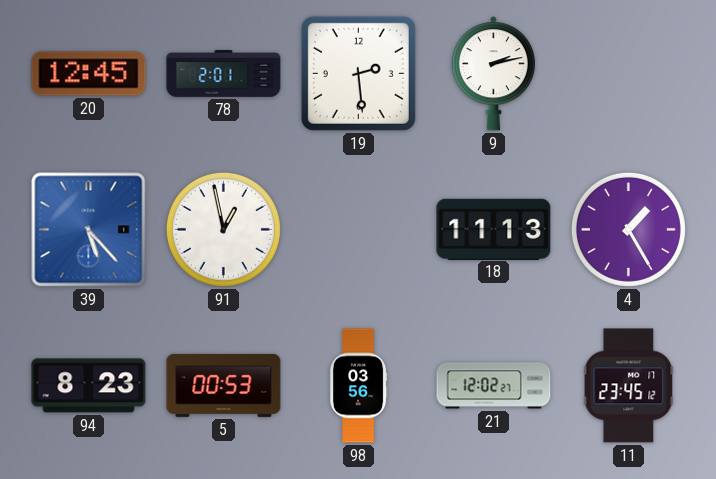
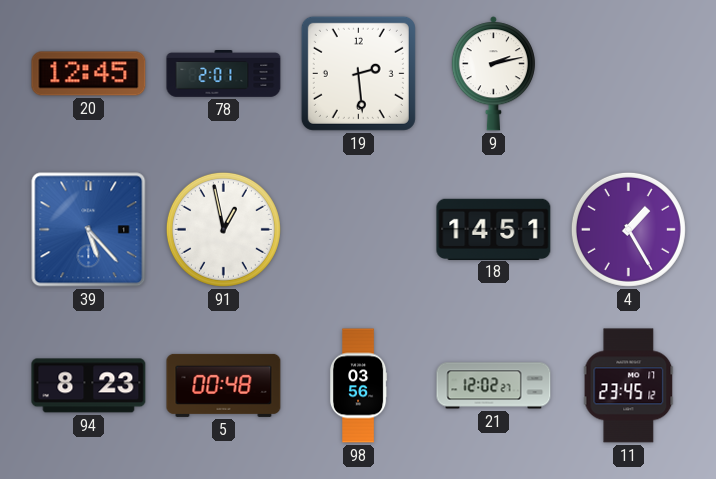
18: 11:13 -> 14:51
5: 00:53 -> 00:48
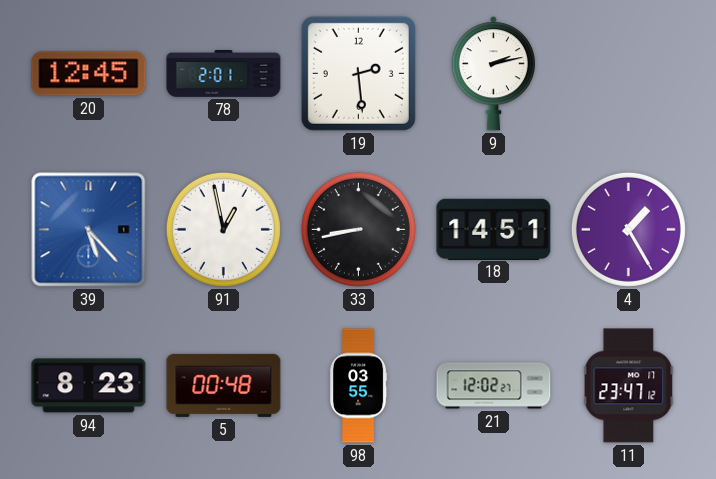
33: none -> 8:43
98: 03:56 -> 03:55
11: 23:45 -> 23:47
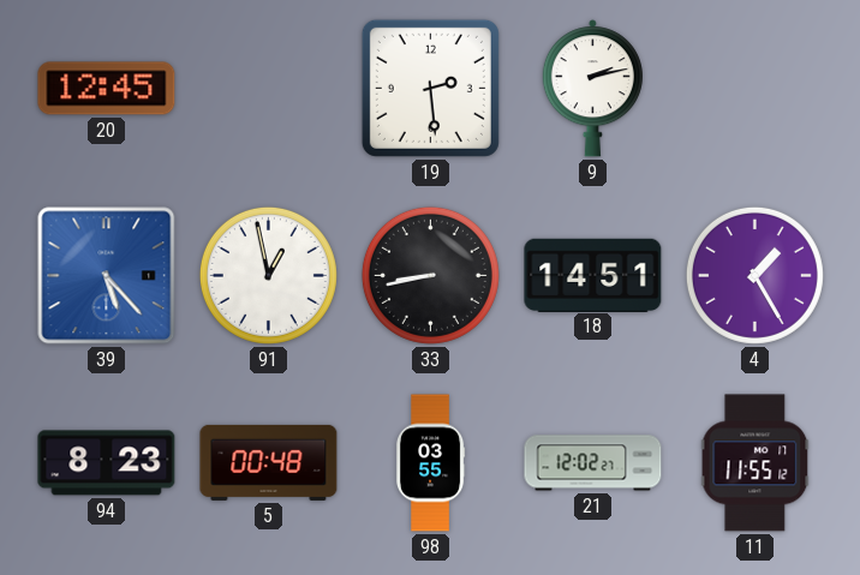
78: 2:01 -> none
11: 23:47 -> 11:55
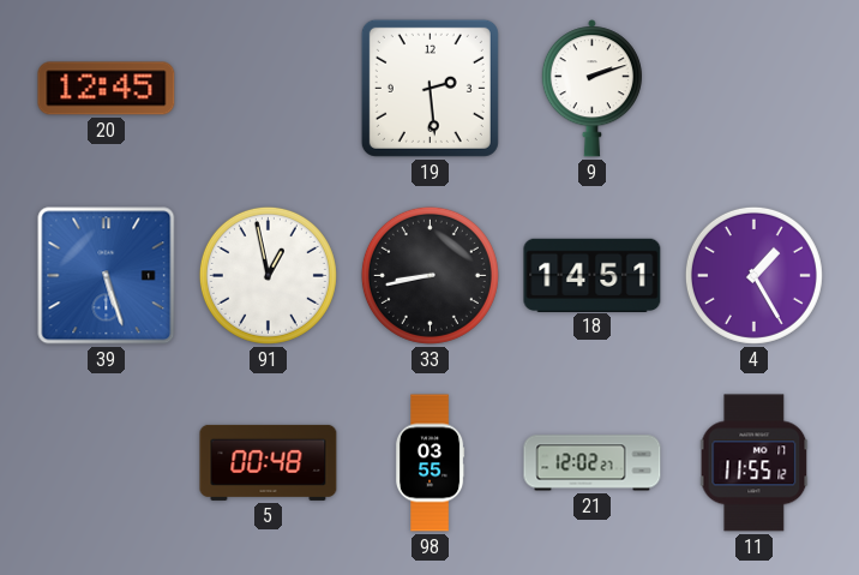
9: 2:13 -> 2:12
39: 5:23 -> 5:27
94: 8:23 -> none
